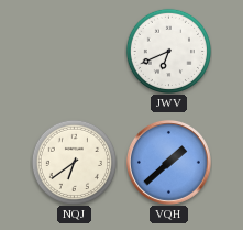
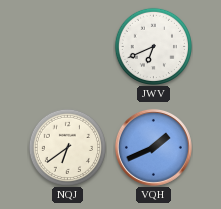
VQH: 1:38 -> 1:41
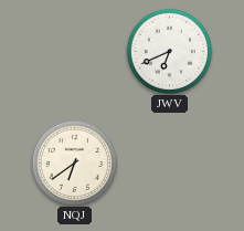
VQH: 1:41 -> none
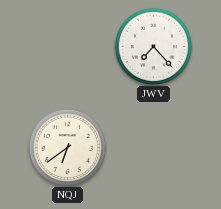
JWV: 6:41 -> 7:23
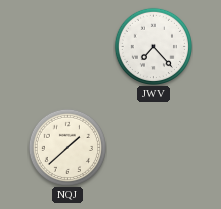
NQJ: 6:39 -> 1:38
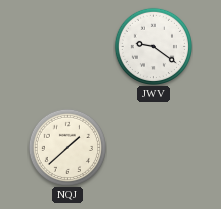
JWV: 7:23 -> 9:21
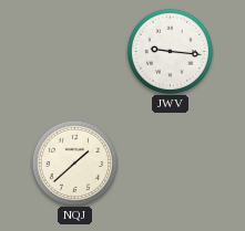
JWV: 9:21 -> 9:16
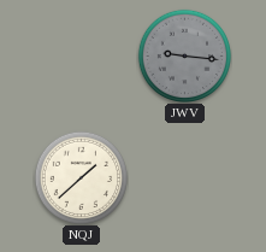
JWV dial: white -> grey
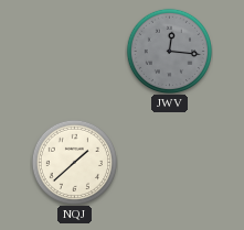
JWV: 9:16 -> 12:16
